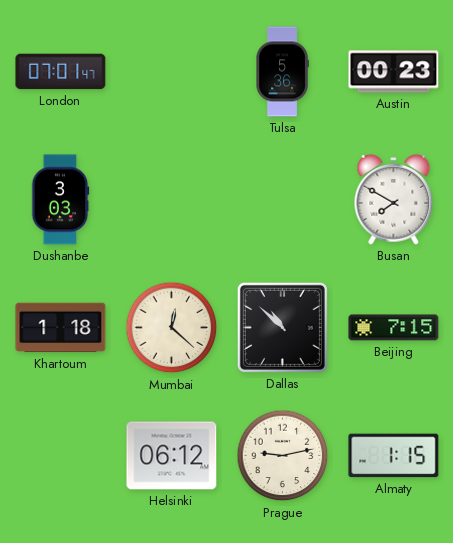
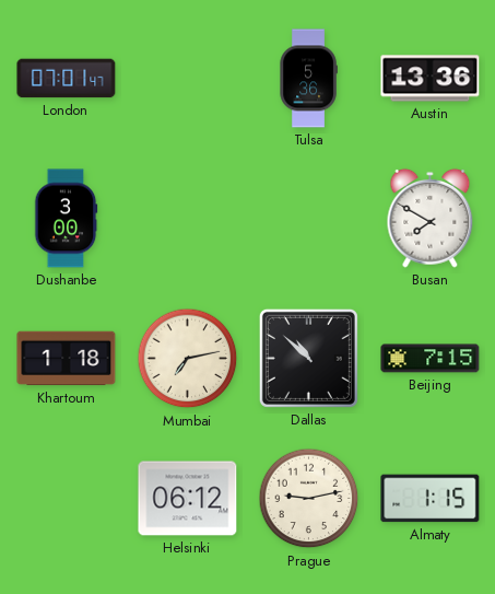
Austin: 00:23 -> 13:36
Dushanbe: 3:03 -> 3:00
Mumbai: 12:22 -> 7:13
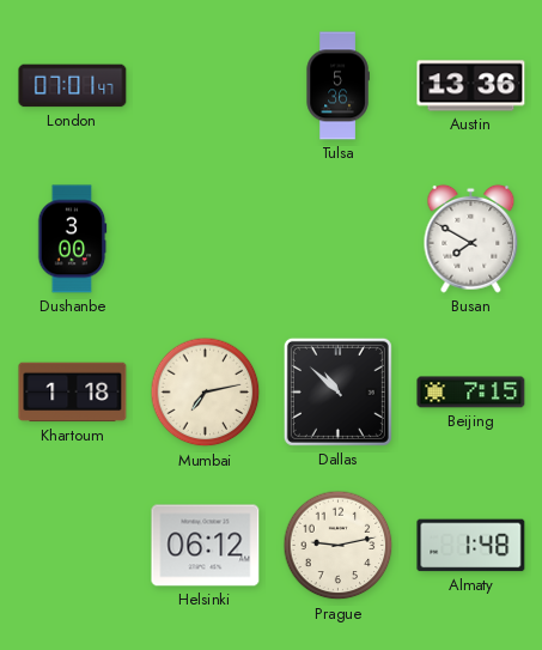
Almaty: 1:15 -> 1:48
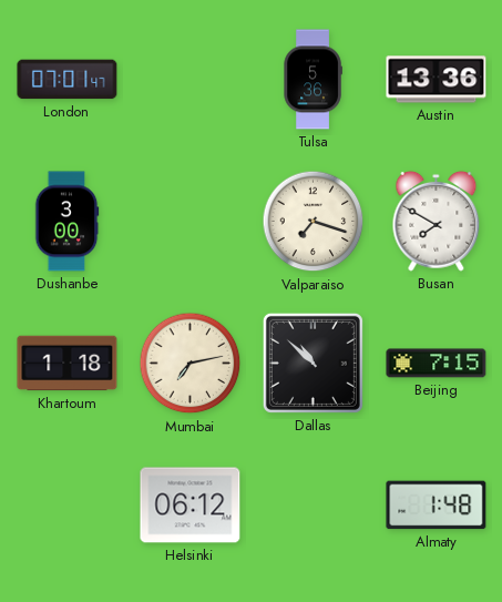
Valparaiso: none -> 7:18
Prague: 9:13 -> none
